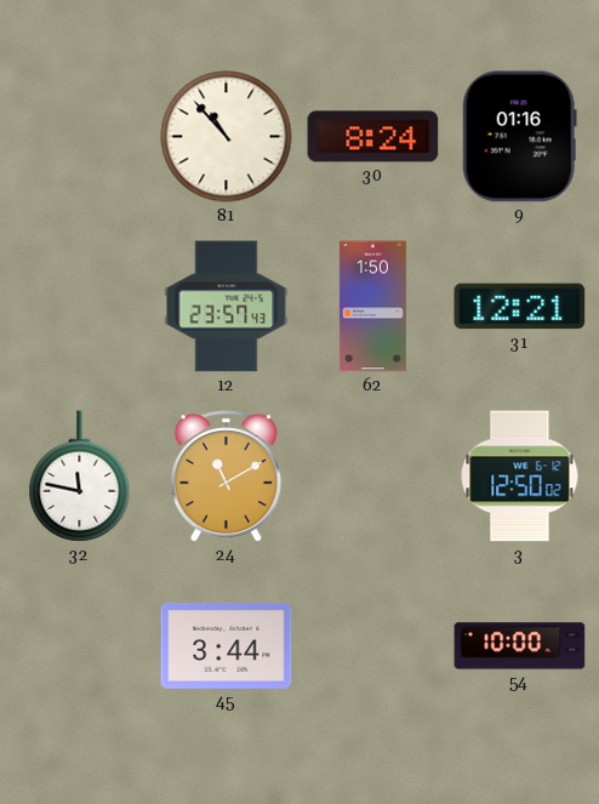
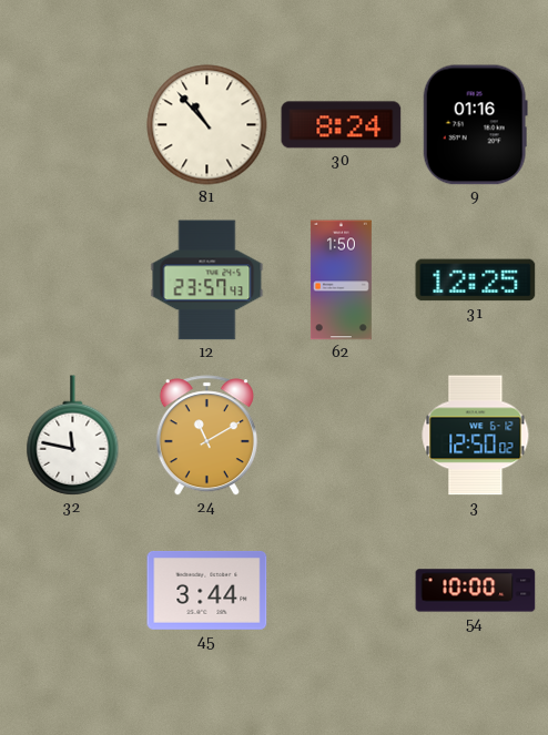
31: 12:21 -> 12:25
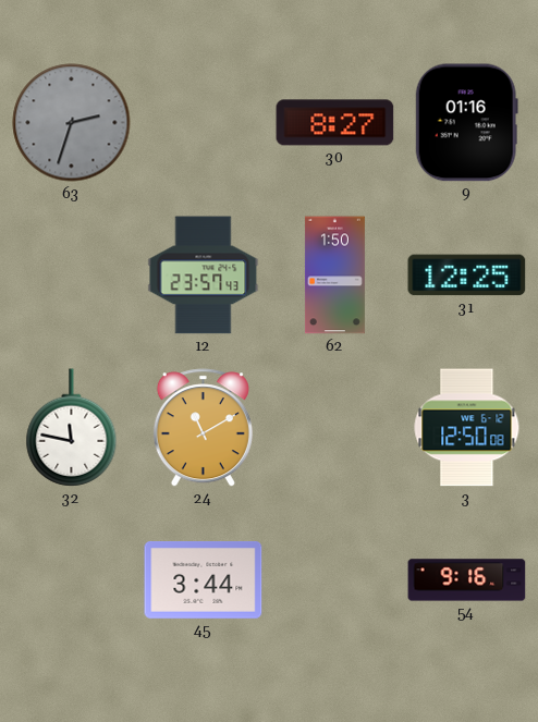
63: none -> 2:33
81: 10:53 -> none
30: 8:24 -> 8:27
3: 12:50:02 -> 12:50:08
54: 10:00 -> 9:16
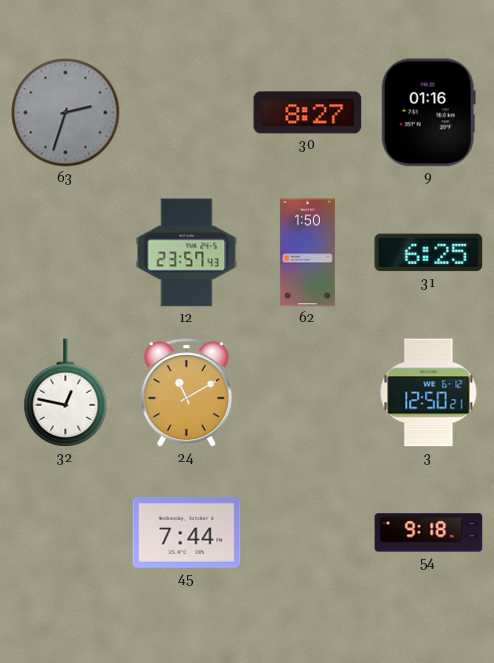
31: 12:25 -> 6:25
32: 11:47 -> 12:47
3: 12:50:08 -> 12:50:21
45: 3:44 -> 7:44
54: 9:16 -> 9:18
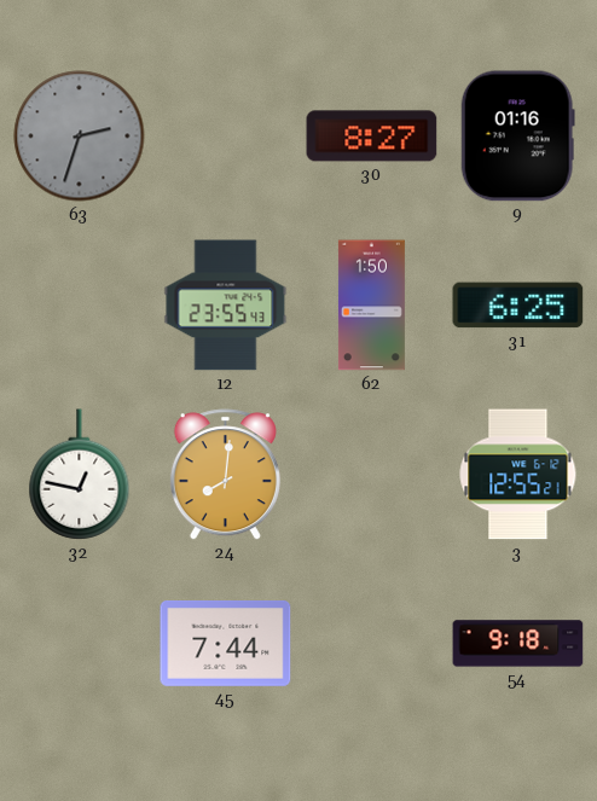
12: 23:57 -> 23:55
24: 11:10 -> 8:01
3: 12:50 -> 12:55
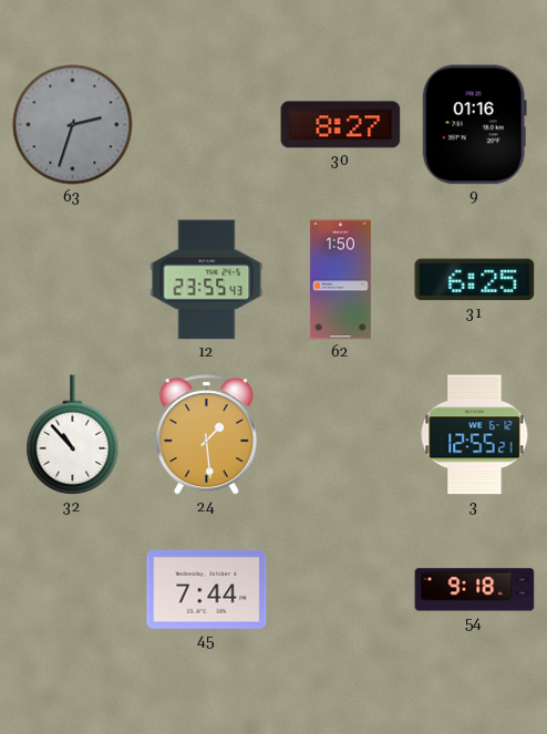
32: 12:47 -> 10:53
24: 8:01 -> 1:29
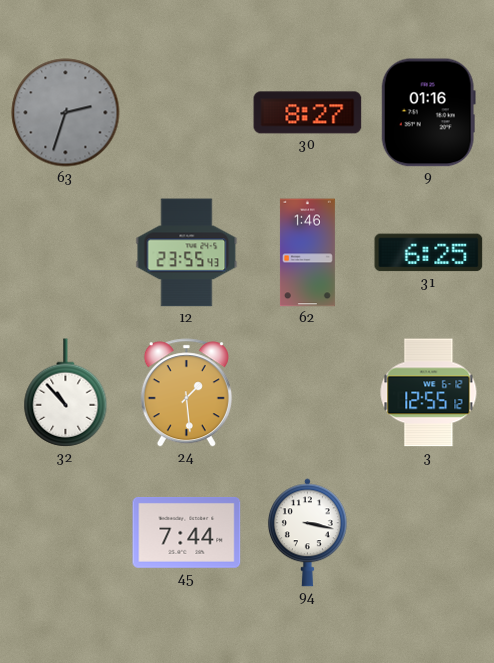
62: 1:50 -> 1:46
3: 12:55:21 -> 12:55:12
94: none -> 3:17
54: 9:18 -> none
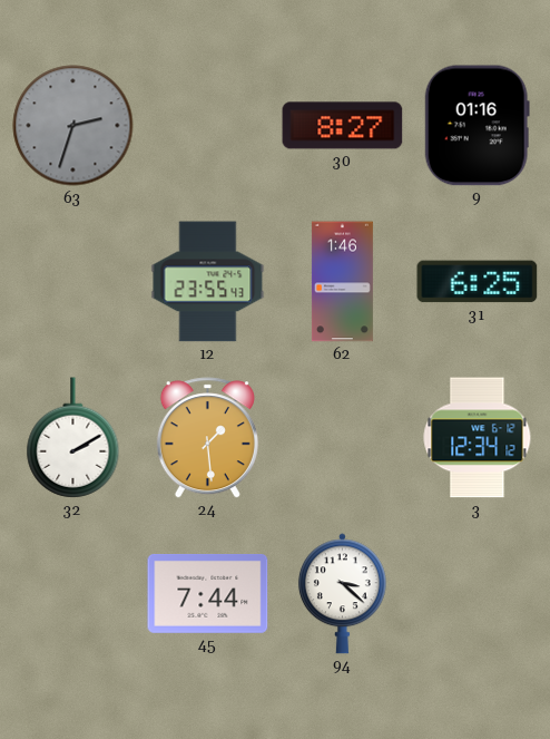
32: 10:53 -> 2:10
3: 12:55 -> 12:34
94: 3:17 -> 3:22
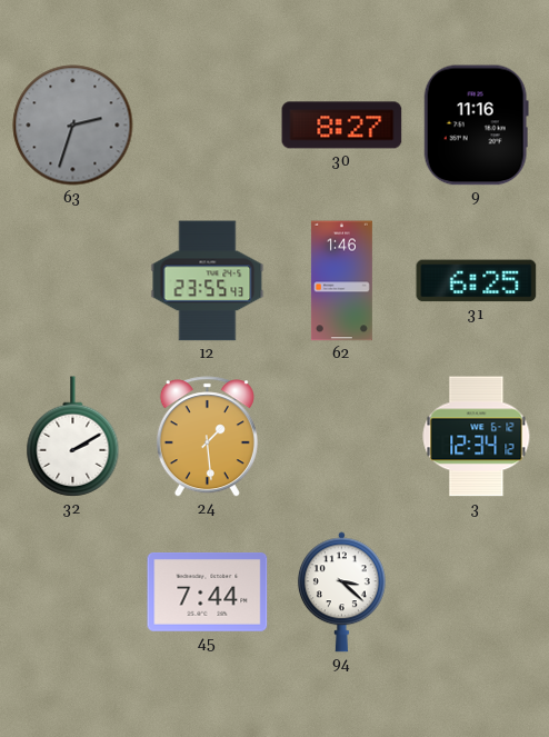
9: 01:16 -> 11:16
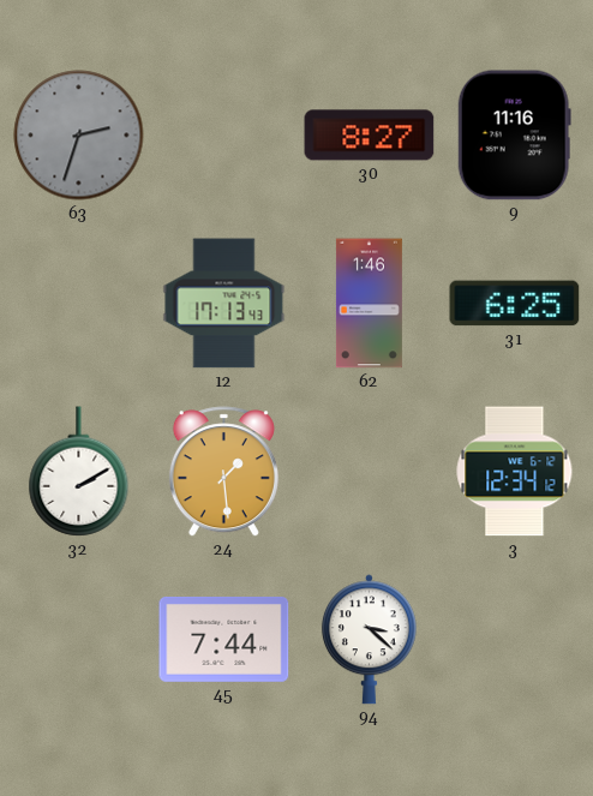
12: 23:55 -> 17:13
